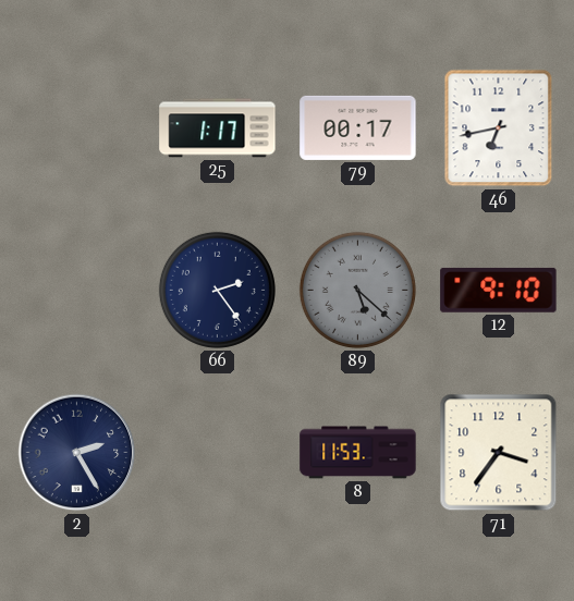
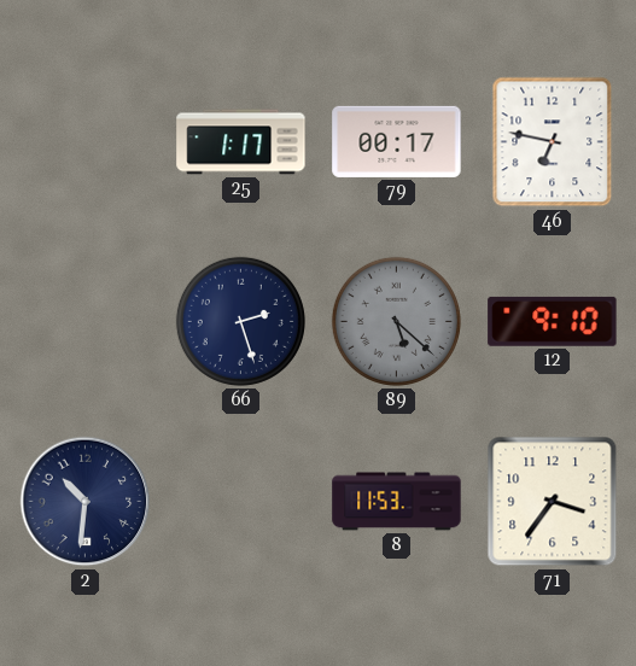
46: 6:43 -> 6:47
66: 2:24 -> 2:27
2: 2:25 -> 10:31
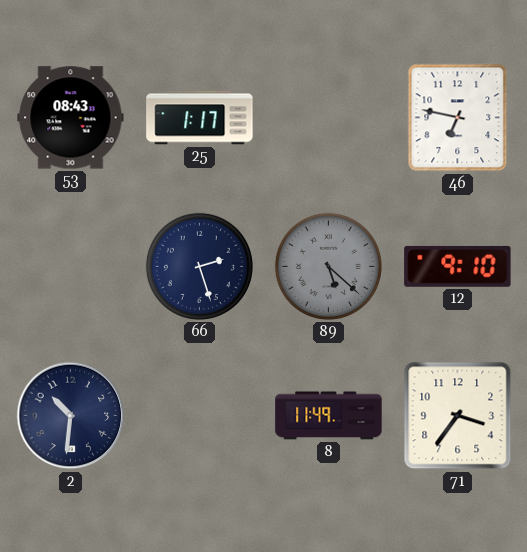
53: none -> 08:43
79: 00:17 -> none
8: 11:53 -> 11:49
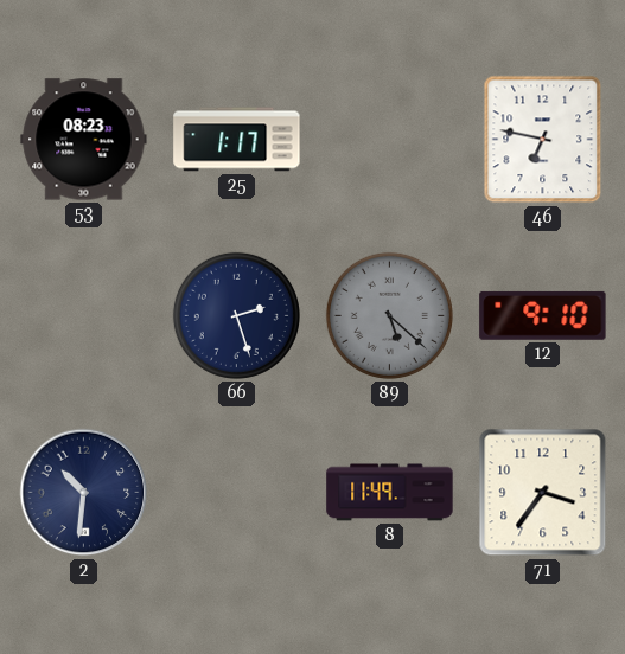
53: 08:43 -> 08:23
